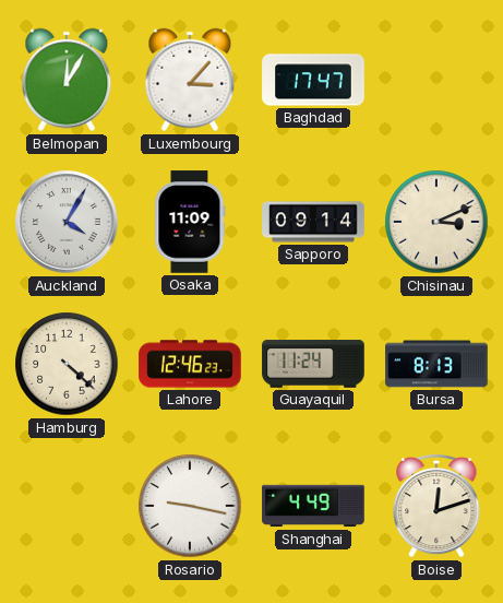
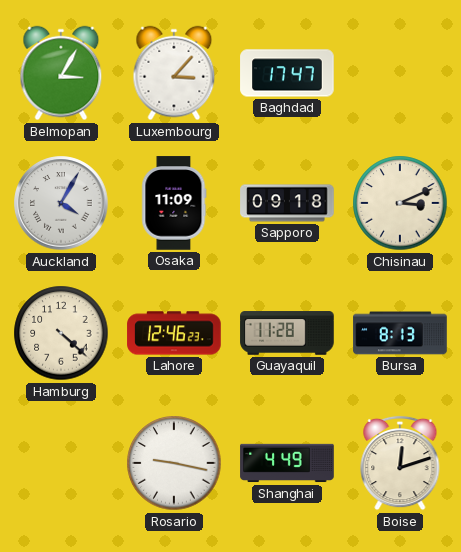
Belmopan: 12:05 -> 3:05
Sapporo: 09:14 -> 09:18
Guayaquil: 11:24 -> 11:28
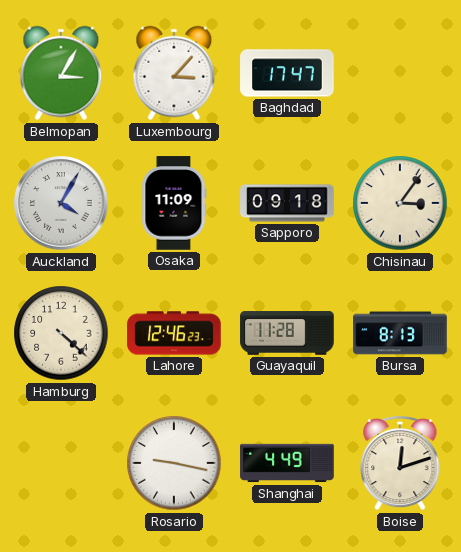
Chisinau: 3:11 -> 3:06
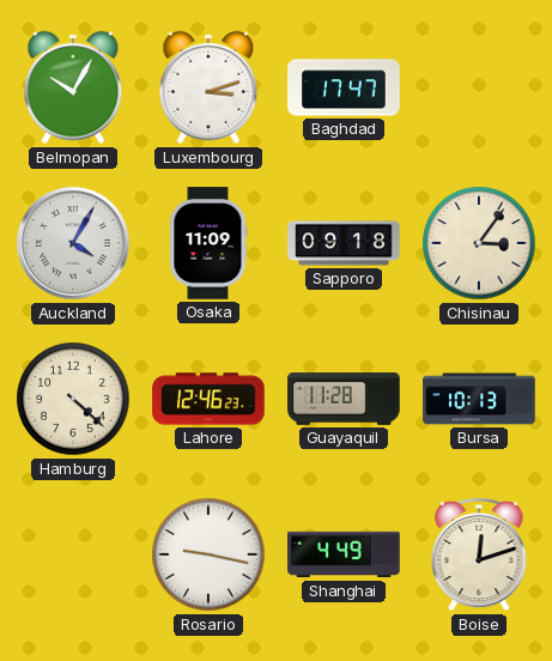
Belmopan: 3:05 -> 10:05
Luxembourg: 3:07 -> 3:12
Bursa: 8:13 -> 10:13
